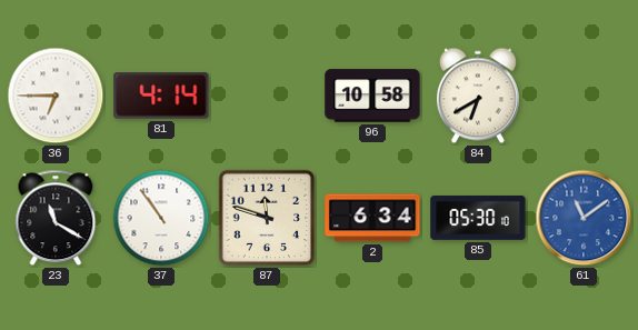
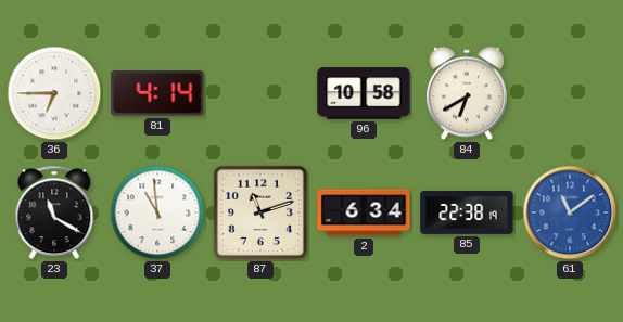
37: 10:54 -> 10:59
87: 11:48 -> 11:12
85: 05:30 -> 22:38
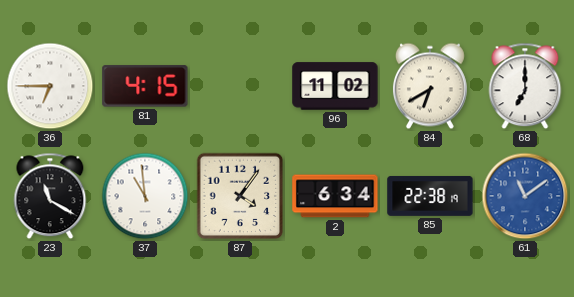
81: 4:14 -> 4:15
96: 10:58 -> 11:02
68: none -> 7:00
87: 11:12 -> 4:06
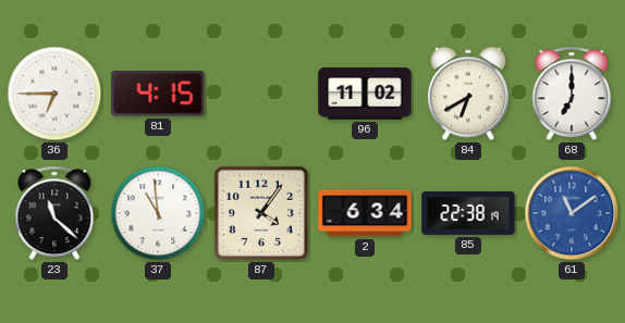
23: 11:20 -> 11:22
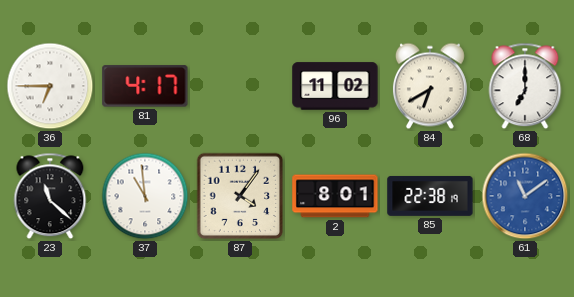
81: 4:15 -> 4:17
2: 6:34 -> 8:01
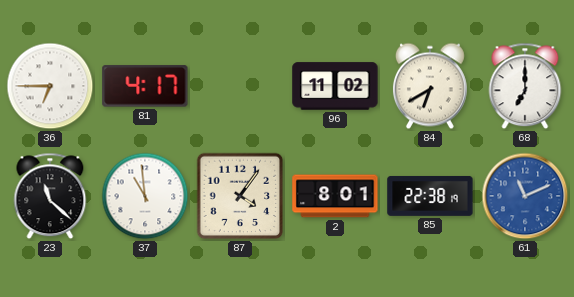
61: 11:09 -> 11:11
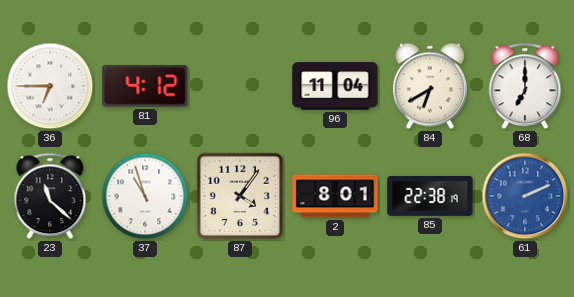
81: 4:17 -> 4:12
96: 11:02 -> 11:04
37: 10:59 -> 10:57
61: 11:11 -> 2:11
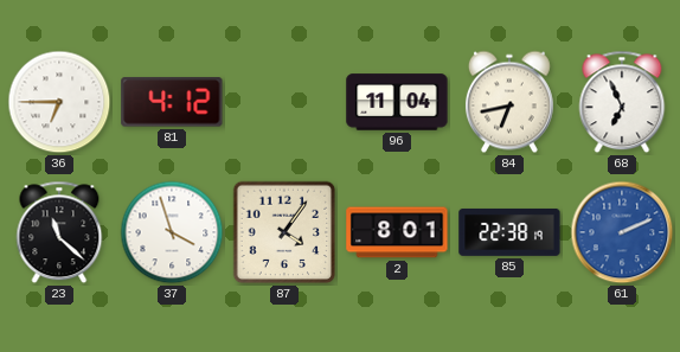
84: 6:40 -> 6:43
68: 7:00 -> 6:56
37: 10:57 -> 3:57
